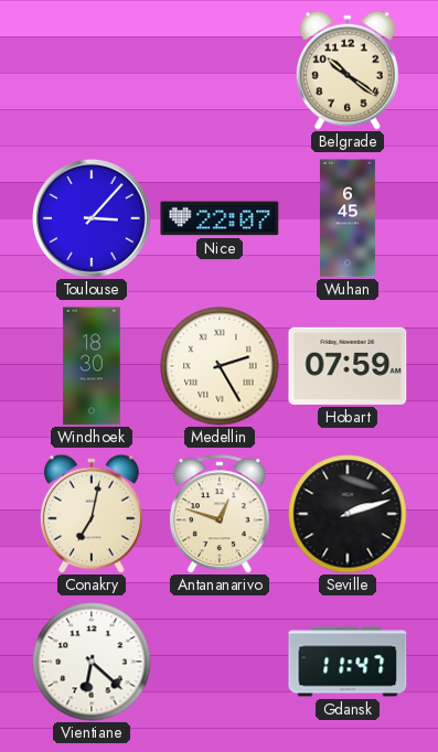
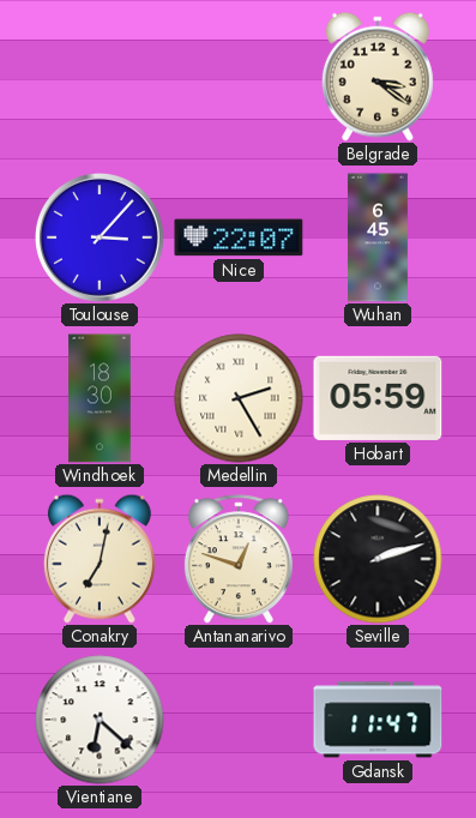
Belgrade: 10:21 -> 3:21
Hobart: 07:59 -> 05:59
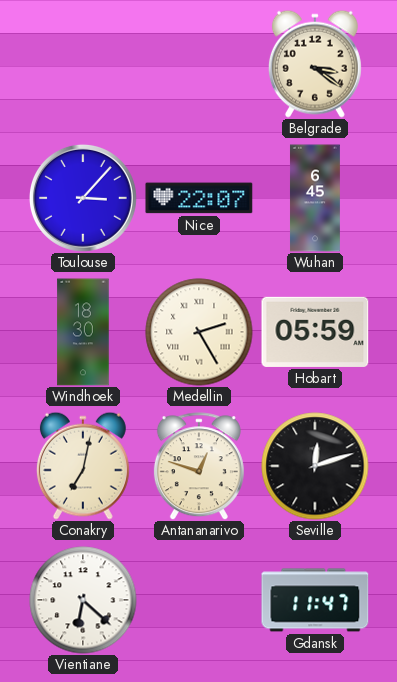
Seville: 2:12 -> 12:12
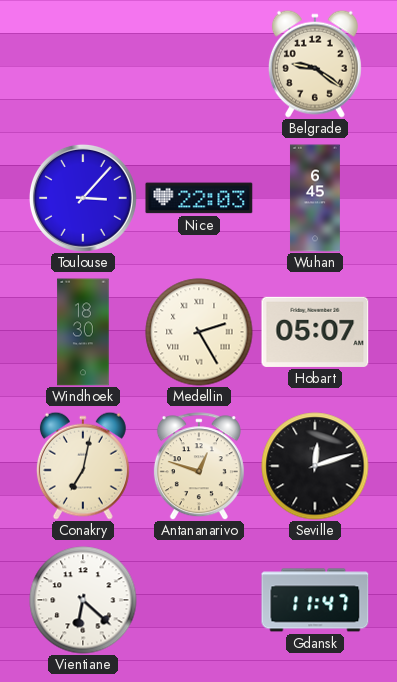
Belgrade: 3:21 -> 9:21
Nice: 22:07 -> 22:03
Hobart: 05:59 -> 05:07
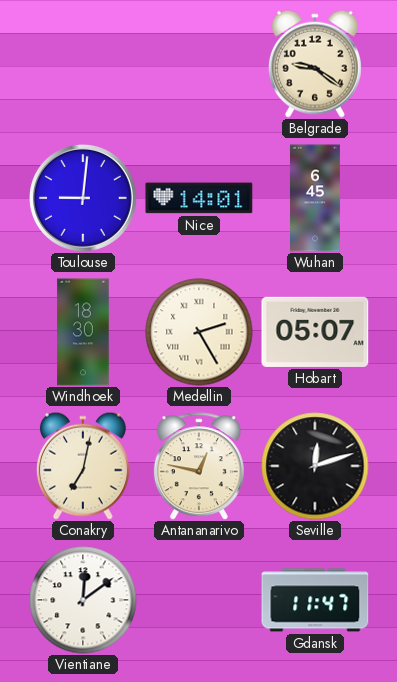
Toulouse: 3:07 -> 9:01
Nice: 22:03 -> 14:01
Antananarivo: 12:48 -> 12:47
Vientiane: 6:22 -> 12:09
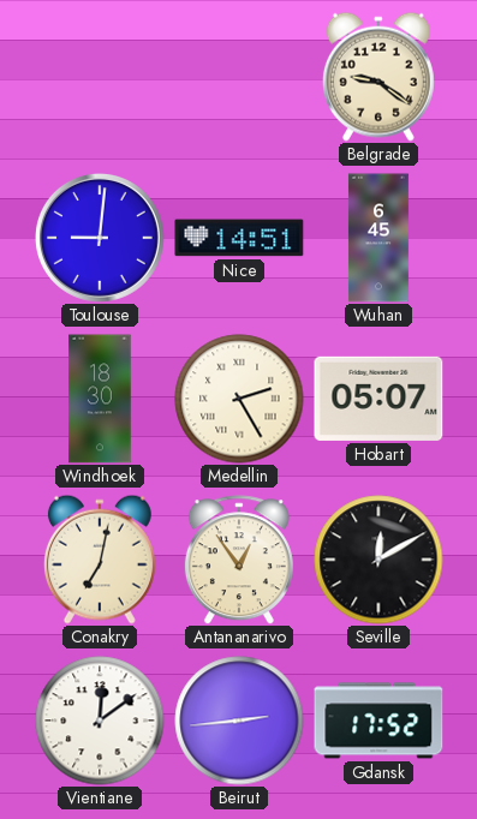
Nice: 14:01 -> 14:51
Antananarivo: 12:47 -> 12:54
Seville: 12:12 -> 12:10
Beirut: none -> 2:44
Gdansk: 11:47 -> 17:52
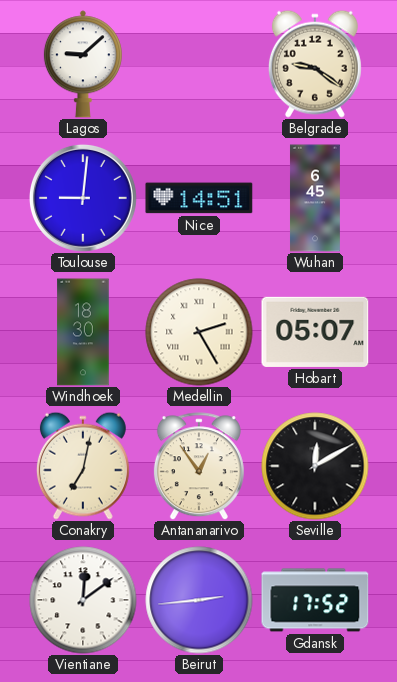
Lagos: none -> 9:08
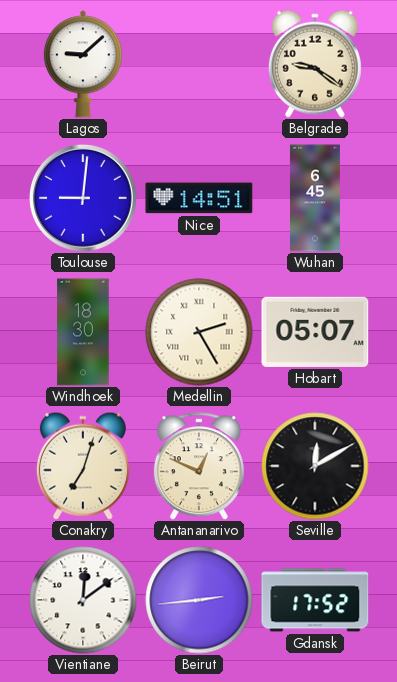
Conakry: 7:02 -> 7:03
Antananarivo: 12:54 -> 12:49
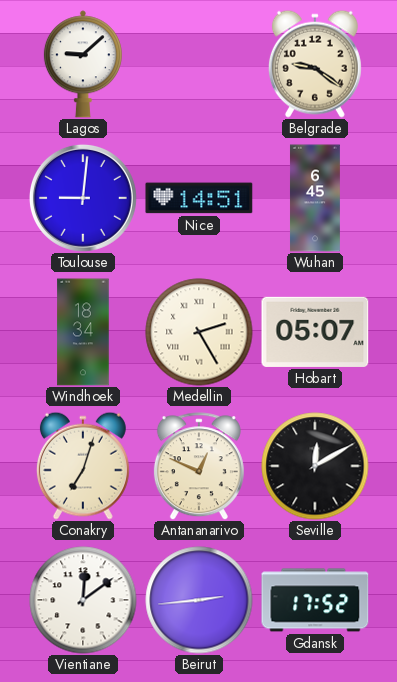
Windhoek: 18:30 -> 18:34
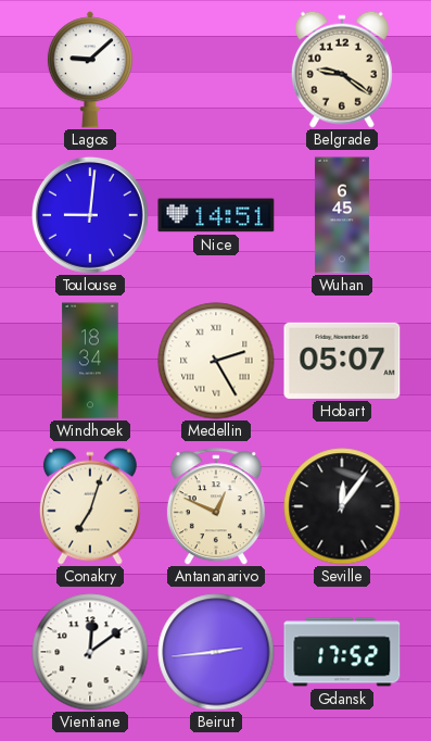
Seville: 12:10 -> 12:06
